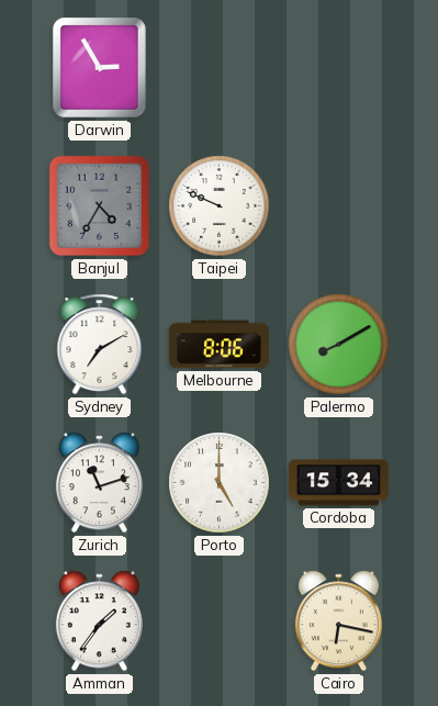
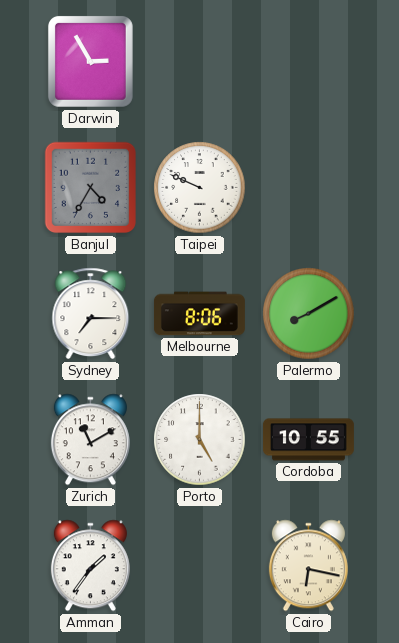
Sydney: 7:10 -> 7:15
Zurich: 11:12 -> 11:10
Cordoba: 15:34 -> 10:55
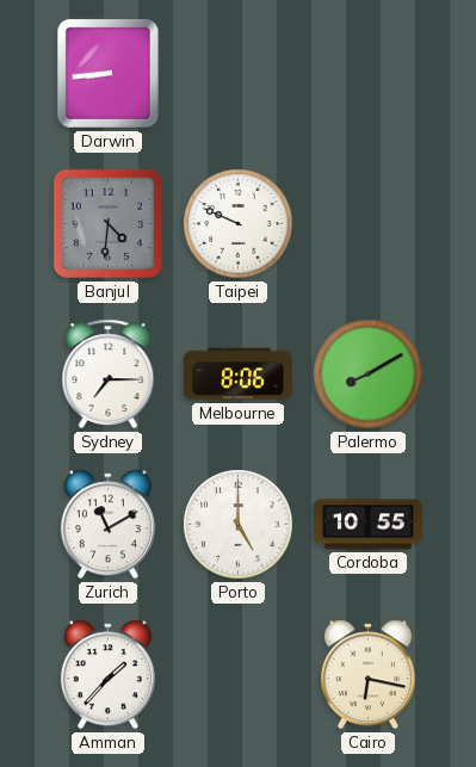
Darwin: 2:55 -> 8:44
Banjul: 4:35 -> 4:31
Amman: 1:36 -> 1:37
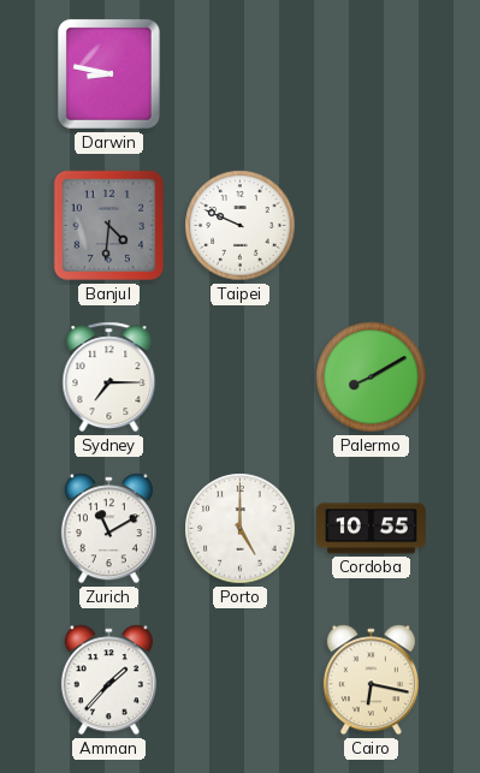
Darwin: 8:44 -> 8:47
Melbourne: 8:06 -> none
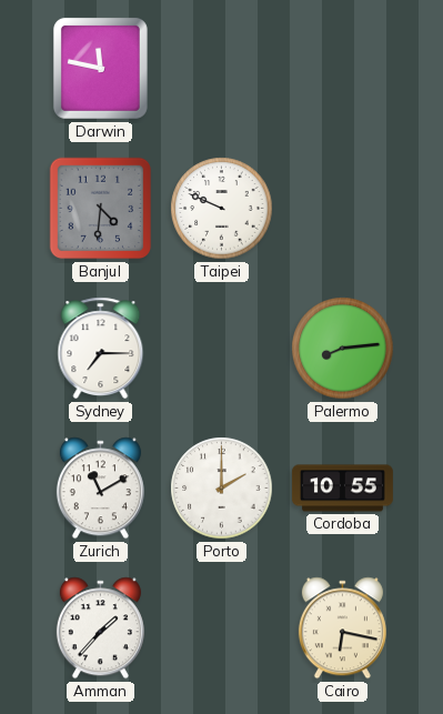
Darwin: 8:47 -> 11:47
Palermo: 8:10 -> 8:14
Porto: 5:00 -> 2:00
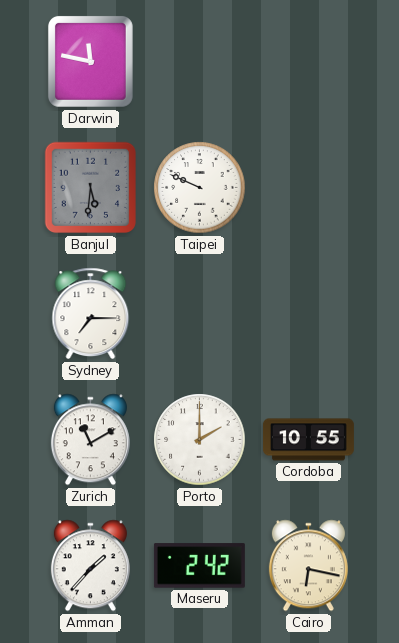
Banjul: 4:31 -> 5:31
Palermo: 8:14 -> none
Maseru: none -> 2:42
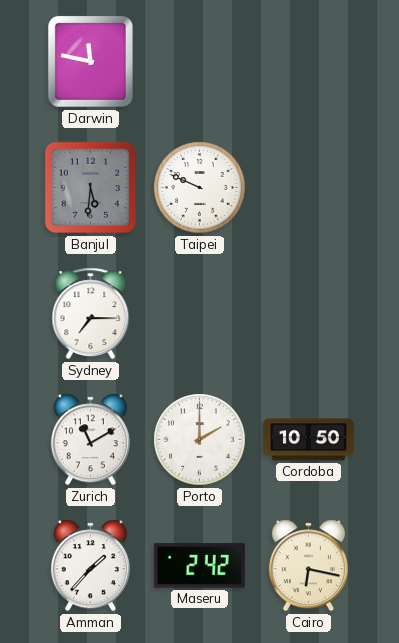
Cordoba: 10:55 -> 10:50
